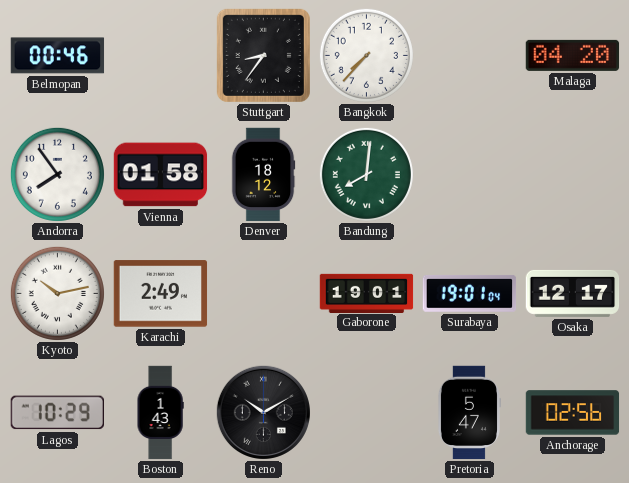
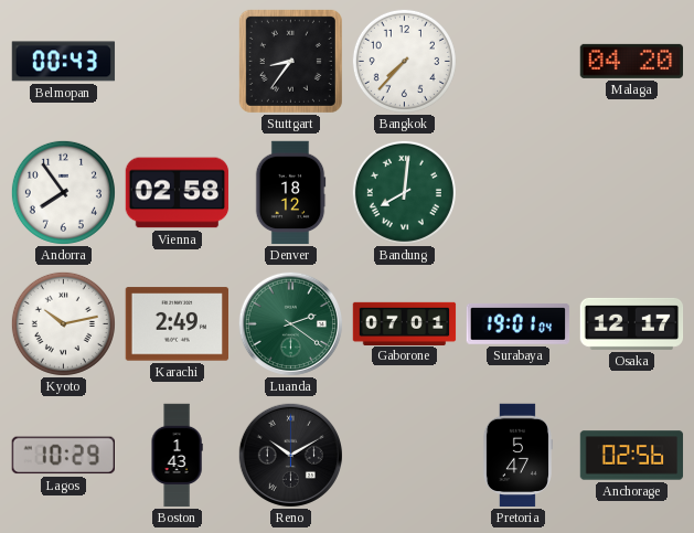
Belmopan: 00:46 -> 00:43
Vienna: 01:58 -> 02:58
Luanda: none -> 2:21
Gaborone: 19:01 -> 07:01
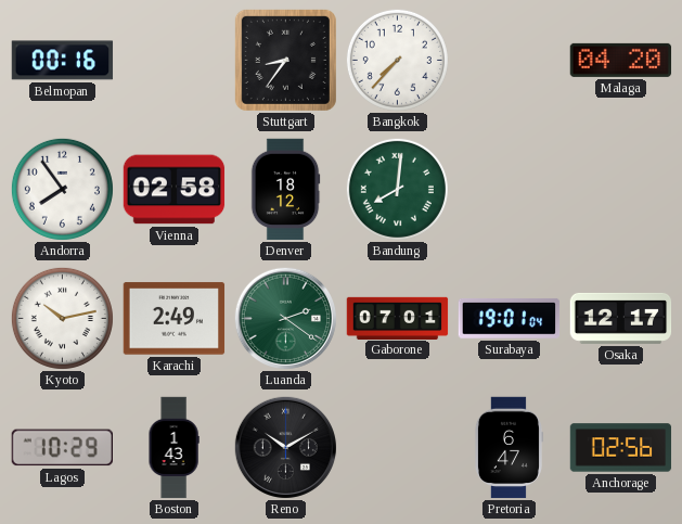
Belmopan: 00:43 -> 00:16
Pretoria: 5:47 -> 6:47
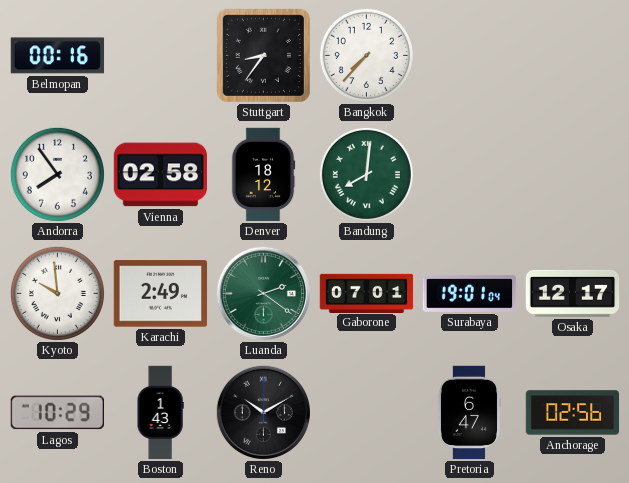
Malaga: 04:20 -> none
Kyoto: 10:13 -> 9:59
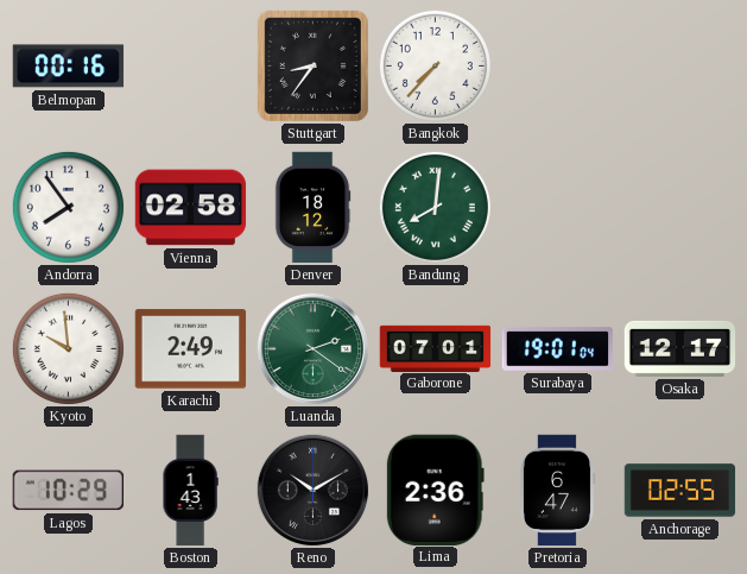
Lima: none -> 2:36
Anchorage: 02:56 -> 02:55
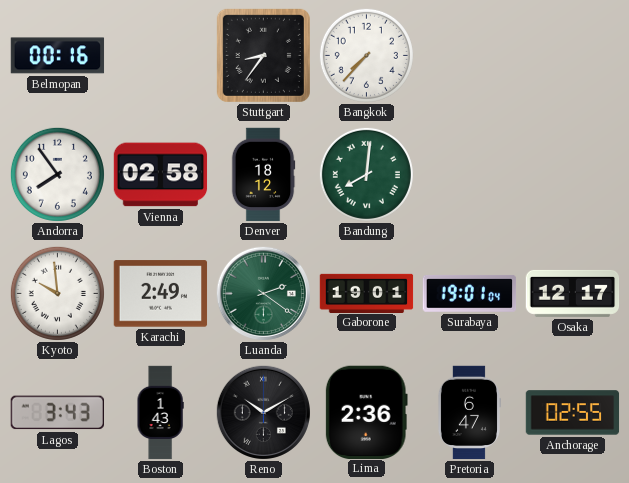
Gaborone: 07:01 -> 19:01
Lagos: 10:29 -> 3:43
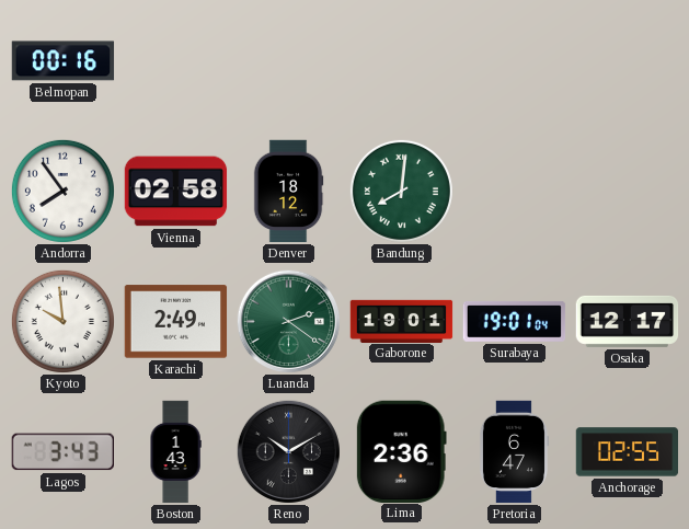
Stuttgart: 8:36 -> none
Bangkok: 7:37 -> none
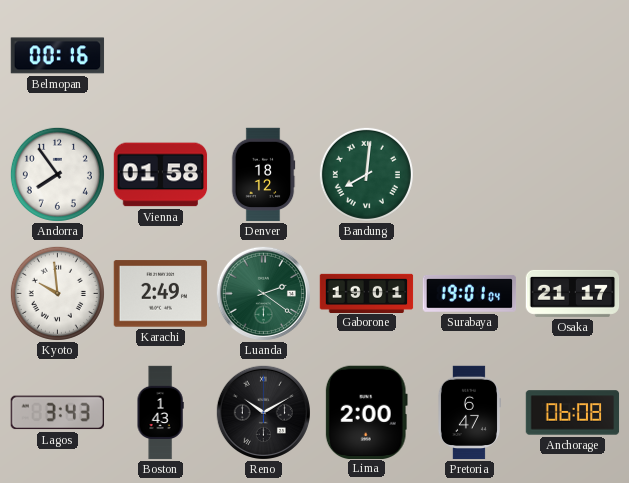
Vienna: 02:58 -> 01:58
Osaka: 12:17 -> 21:17
Lima: 2:36 -> 2:00
Anchorage: 02:55 -> 06:08
